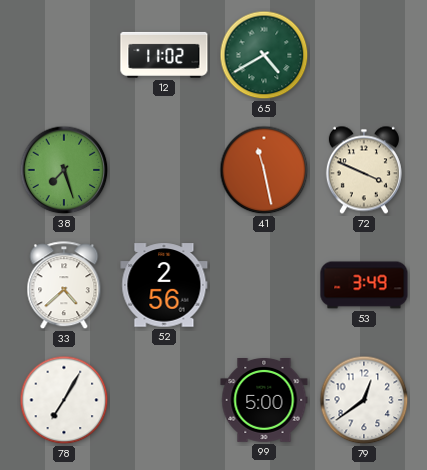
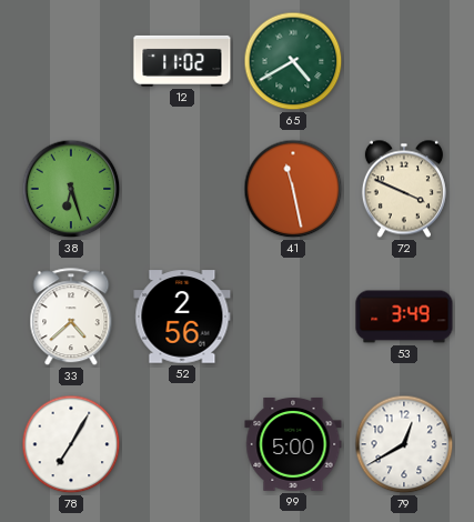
38: 7:27 -> 6:27
79: 12:39 -> 12:40
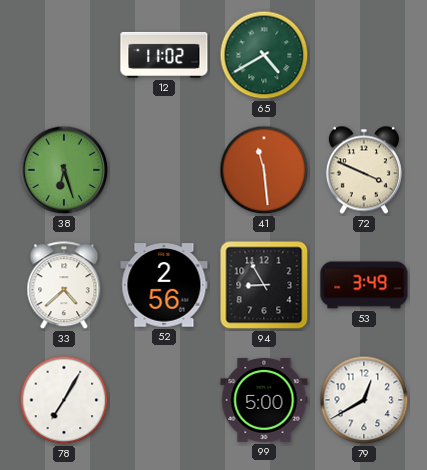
41: 11:28 -> 11:29
94: none -> 8:55
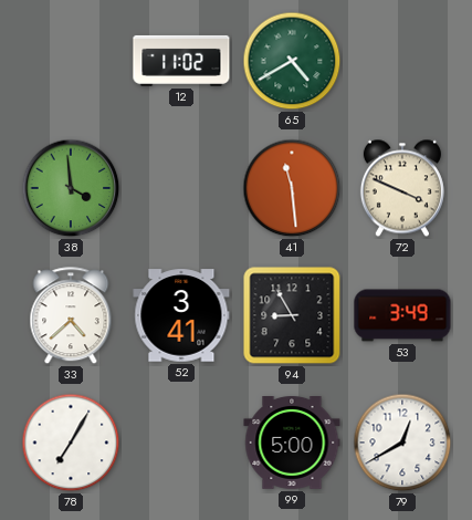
38: 6:27 -> 3:59
52: 2:56 -> 3:41
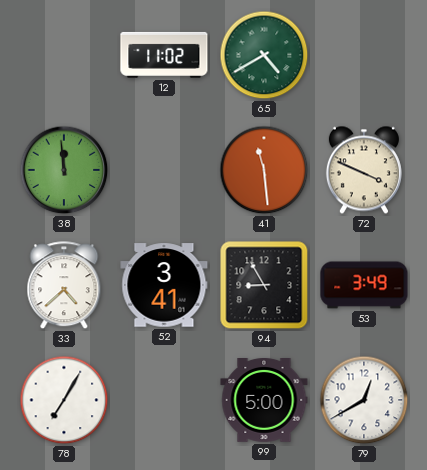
38: 3:59 -> 11:59
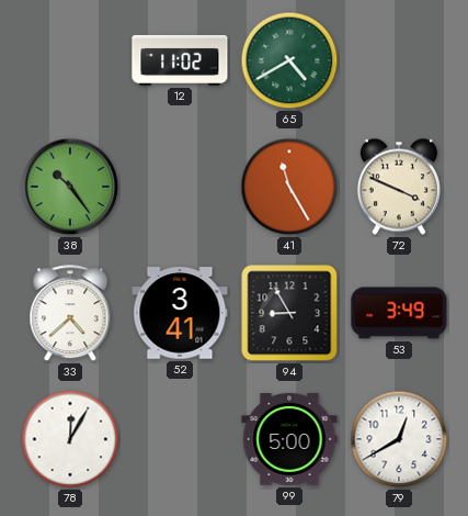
38: 11:59 -> 10:24
41: 11:29 -> 11:25
78: 7:05 -> 12:05
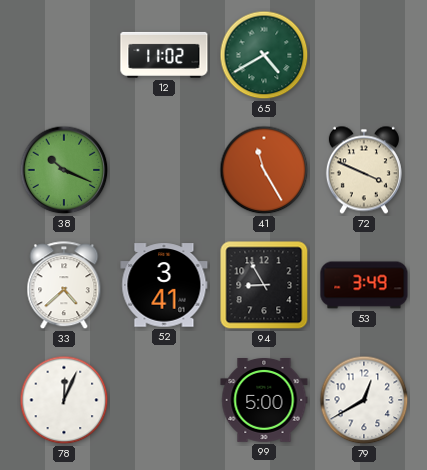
38: 10:24 -> 10:19
78: 12:05 -> 12:04
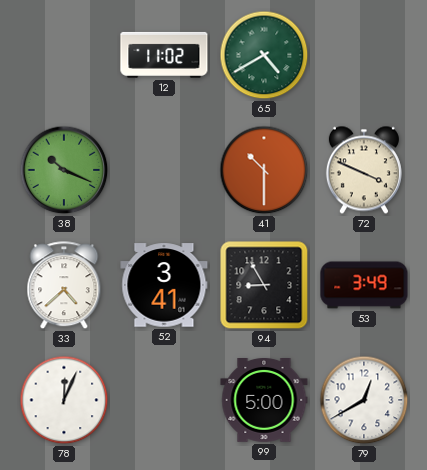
41: 11:25 -> 10:30
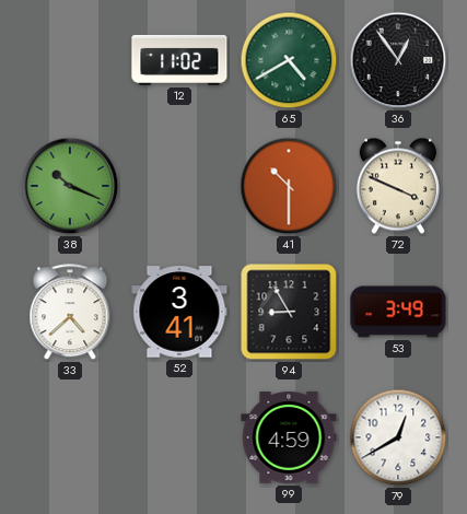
36: none -> 12:54
78: 12:04 -> none
99: 5:00 -> 4:59
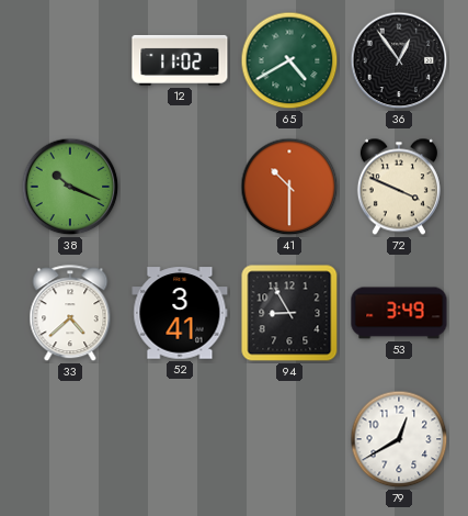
99: 4:59 -> none
